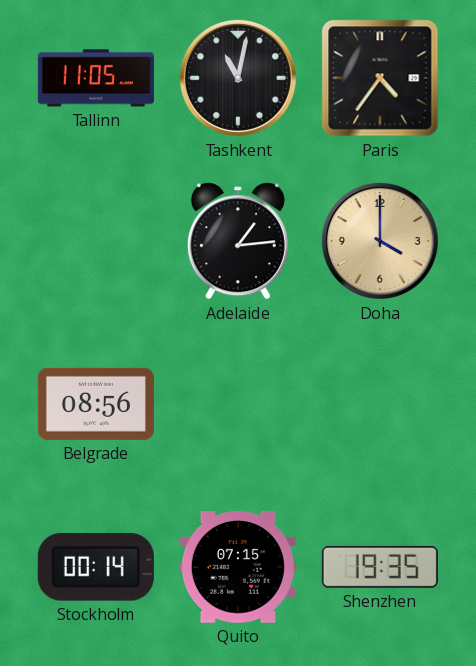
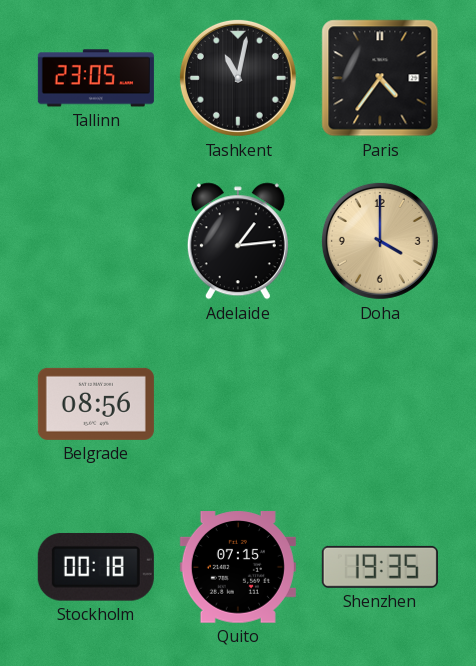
Tallinn: 11:05 -> 23:05
Stockholm: 00:14 -> 00:18
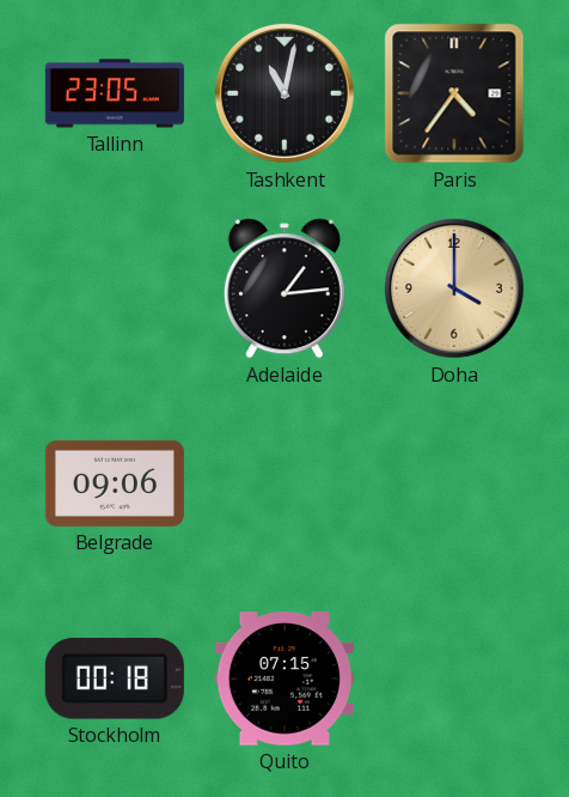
Belgrade: 08:56 -> 09:06
Shenzhen: 19:35 -> none
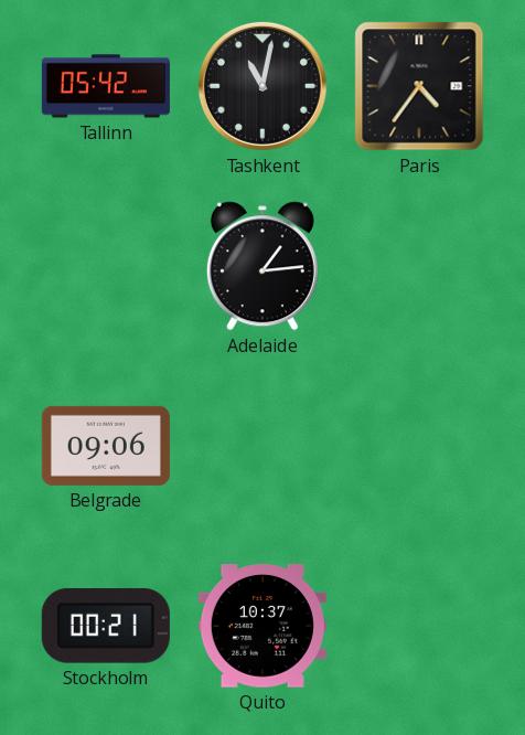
Tallinn: 23:05 -> 05:42
Doha: 4:00 -> none
Stockholm: 00:18 -> 00:21
Quito: 07:15 -> 10:37
